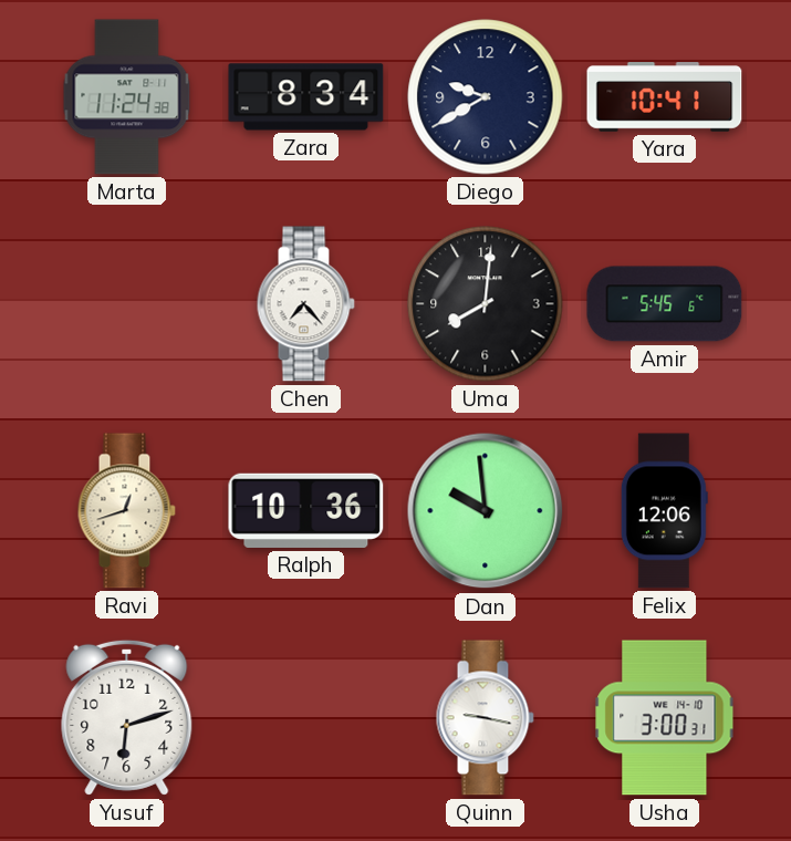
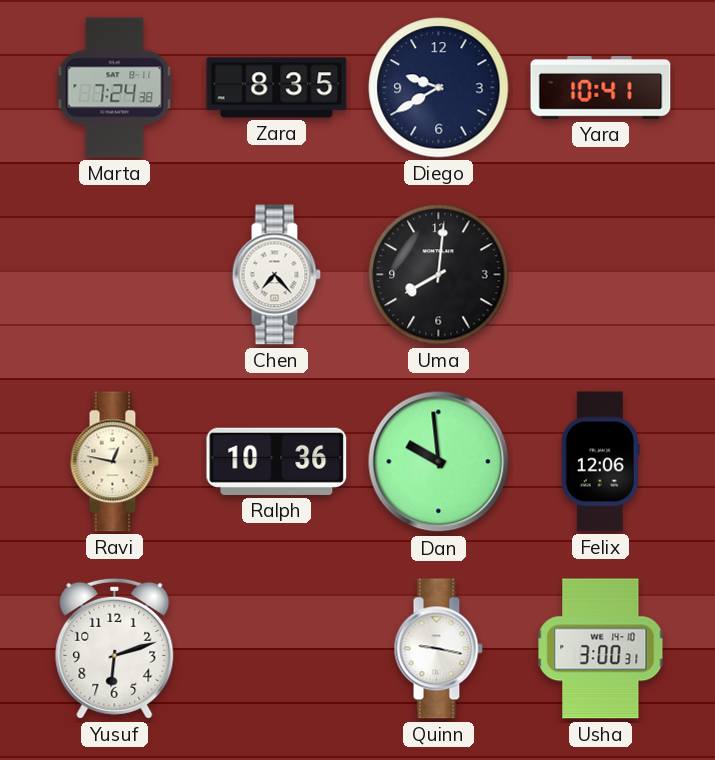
Marta: 11:24 -> 7:24
Zara: 8:34 -> 8:35
Amir: 5:45 -> none
Ravi: 12:42 -> 12:47
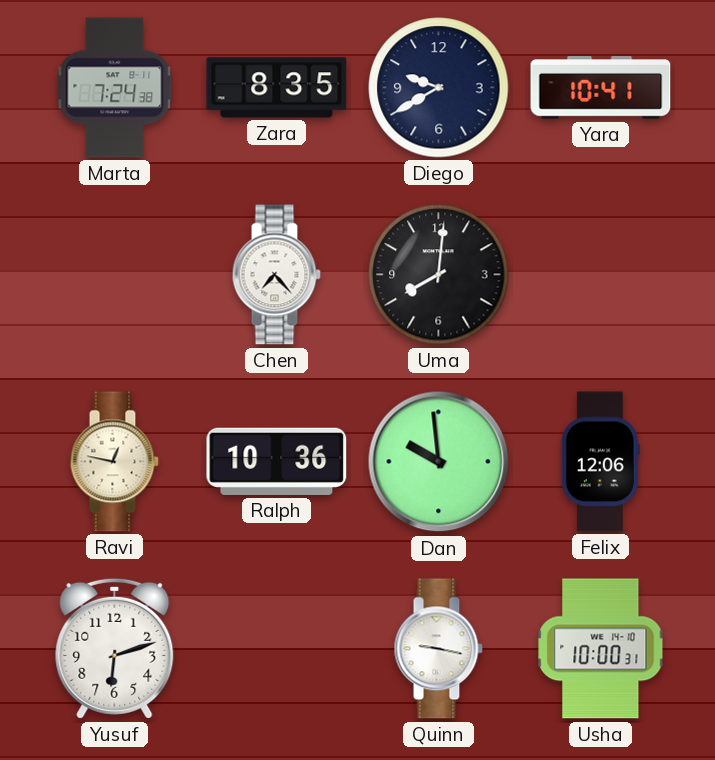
Usha: 3:00 -> 10:00
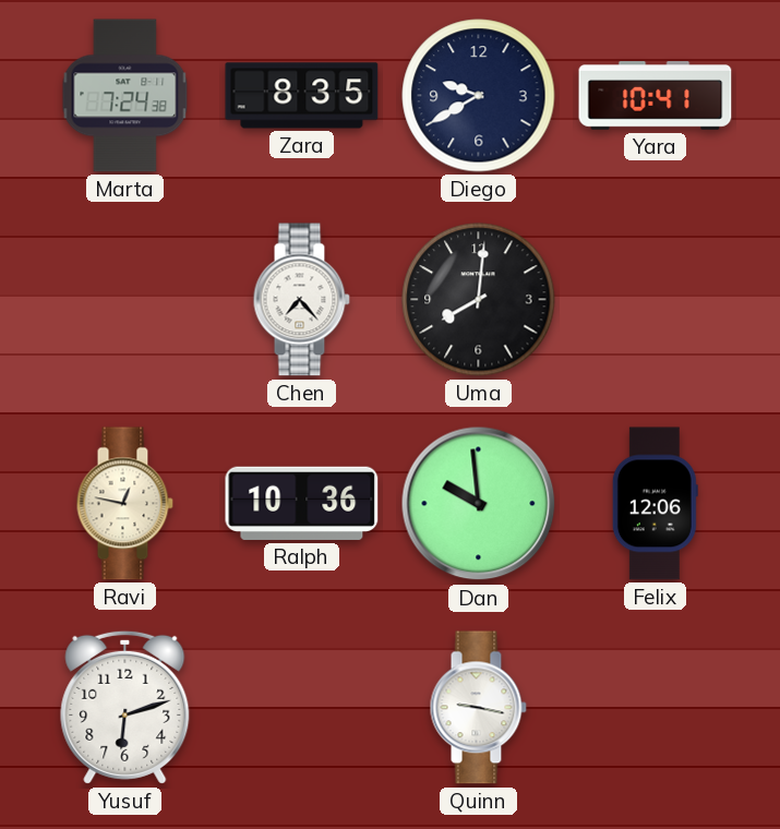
Usha: 10:00 -> none
